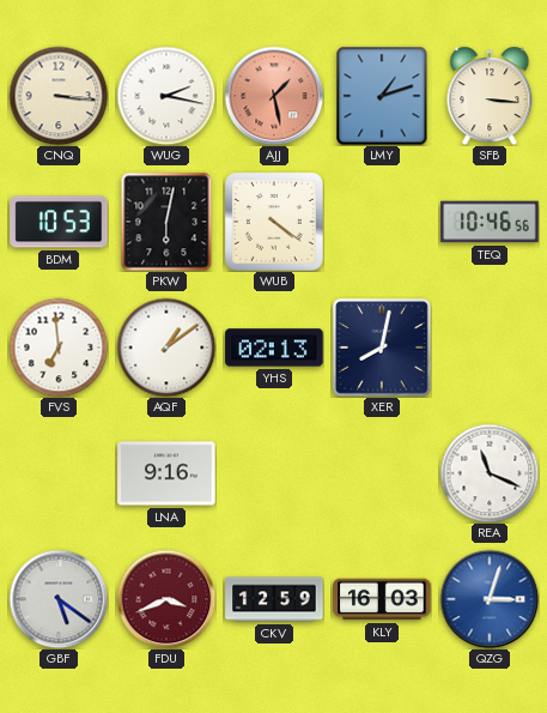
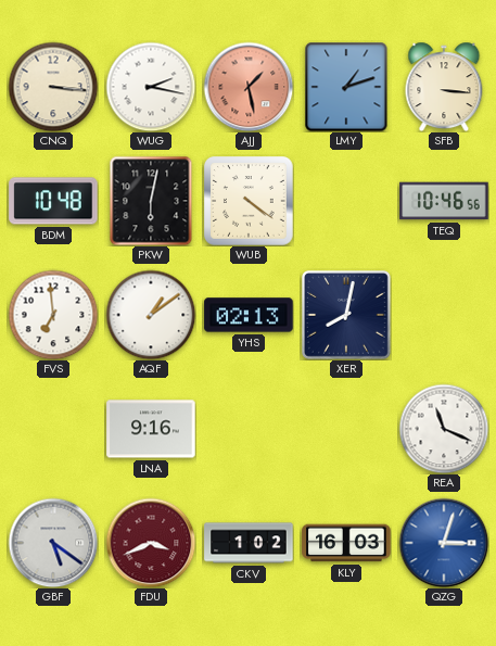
BDM: 10:53 -> 10:48
CKV: 12:59 -> 1:02
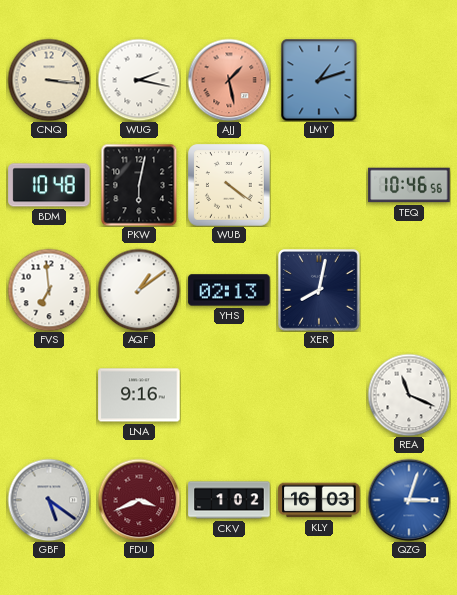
SFB: 3:16 -> none
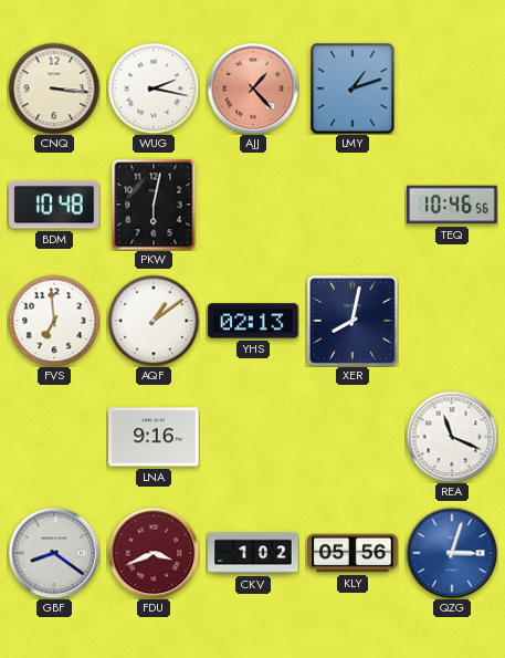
AJJ: 1:28 -> 1:23
WUB: 4:21 -> none
GBF: 5:21 -> 8:21
KLY: 16:03 -> 05:56
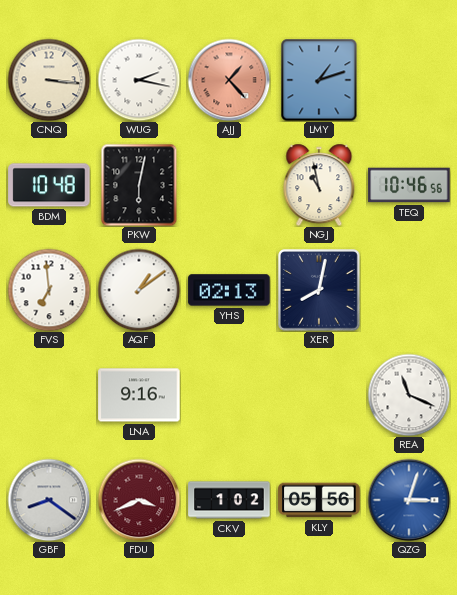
NGJ: none -> 10:58
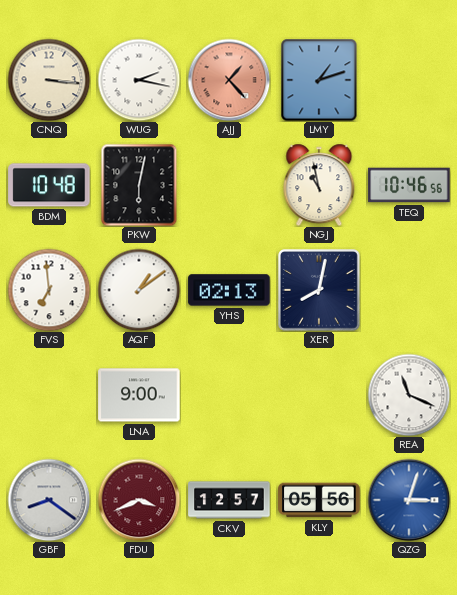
LNA: 9:16 -> 9:00
CKV: 1:02 -> 12:57
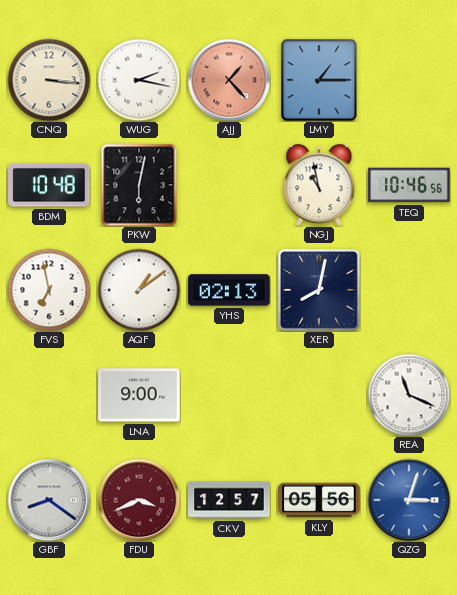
LMY: 1:12 -> 1:15
FVS: 6:59 -> 6:58
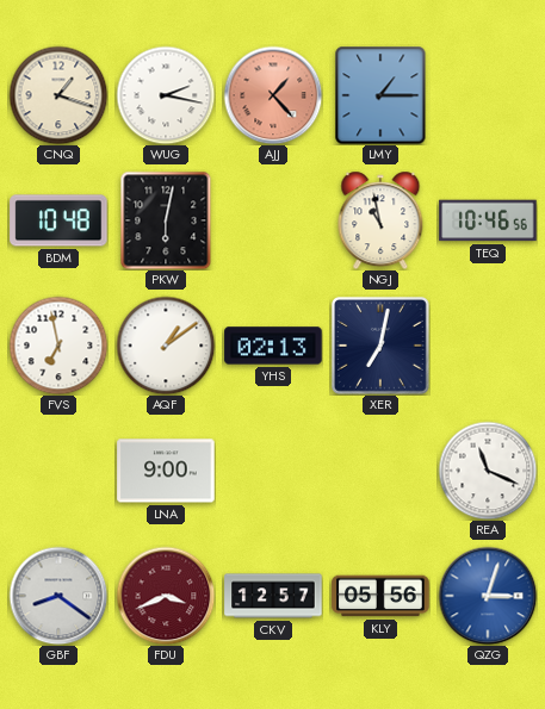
CNQ: 3:16 -> 1:18
XER: 8:02 -> 7:02
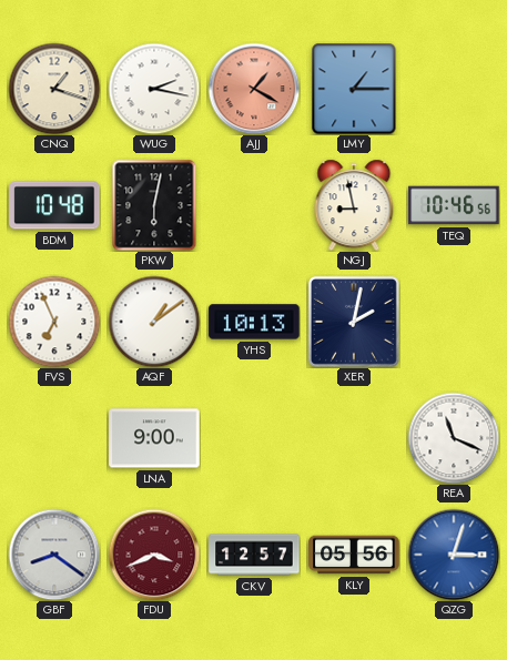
AJJ: 1:23 -> 1:20
NGJ: 10:58 -> 8:58
FVS: 6:58 -> 6:56
YHS: 02:13 -> 10:13
XER: 7:02 -> 2:02
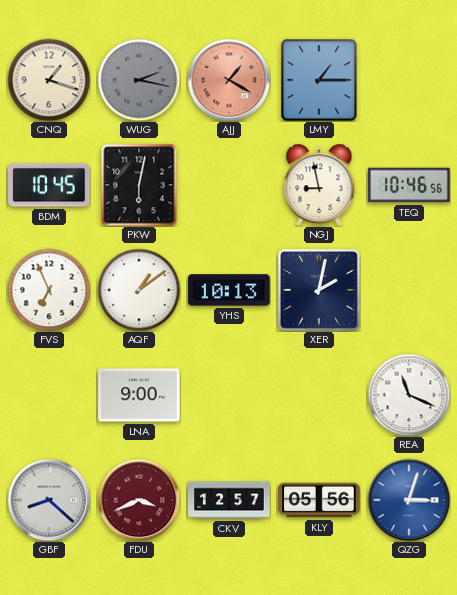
WUG dial: white -> grey
BDM: 10:48 -> 10:45
GBF: 8:21 -> 8:22
